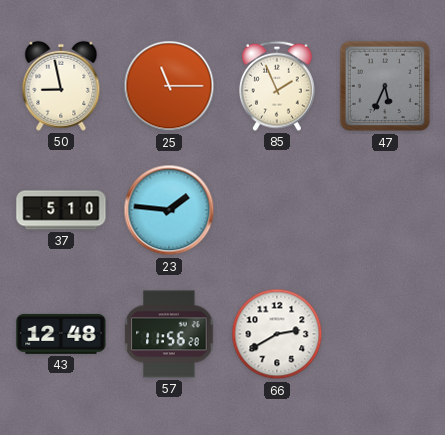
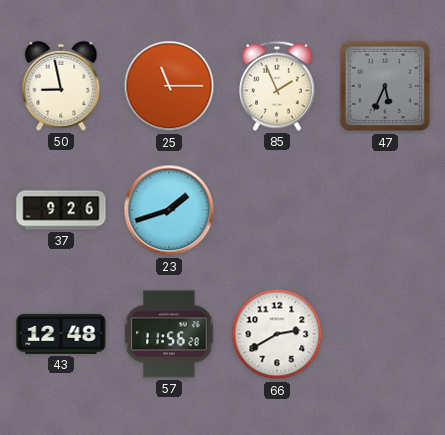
37: 5:10 -> 9:26
23: 1:46 -> 1:42
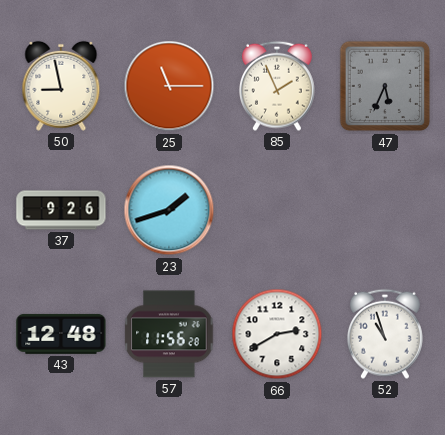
52: none -> 10:57
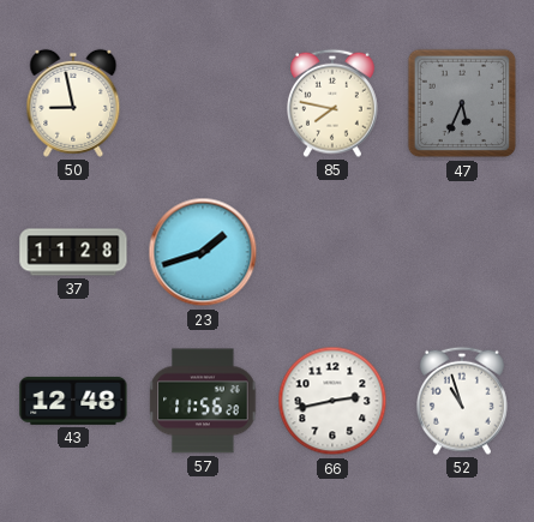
25: 11:15 -> none
85: 1:56 -> 7:47
37: 9:26 -> 11:28
66: 2:40 -> 2:43
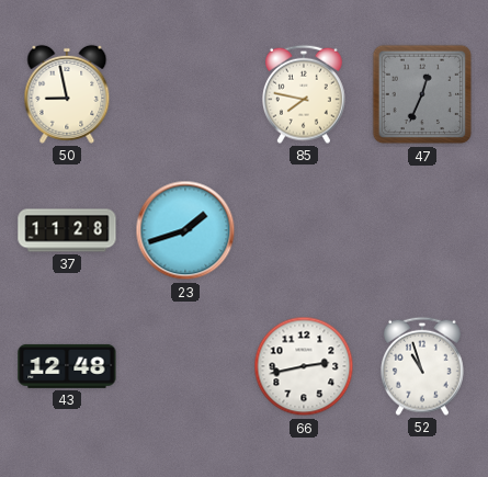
47: 5:34 -> 12:34
57: 11:56 -> none
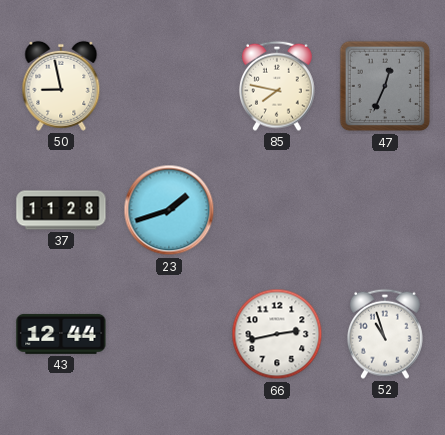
43: 12:48 -> 12:44
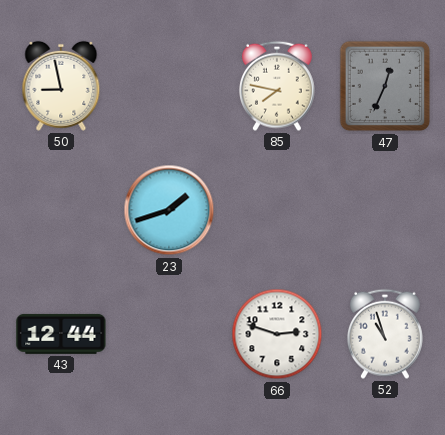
37: 11:28 -> none
66: 2:43 -> 2:48
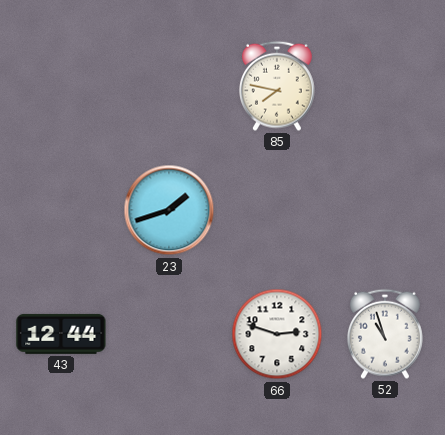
50: 8:58 -> none
47: 12:34 -> none
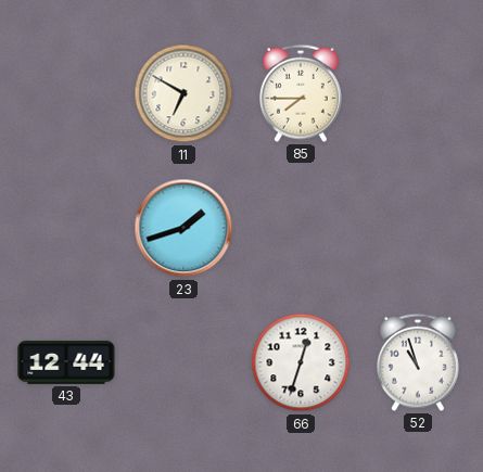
11: none -> 6:50
85: 7:47 -> 7:45
66: 2:48 -> 12:33
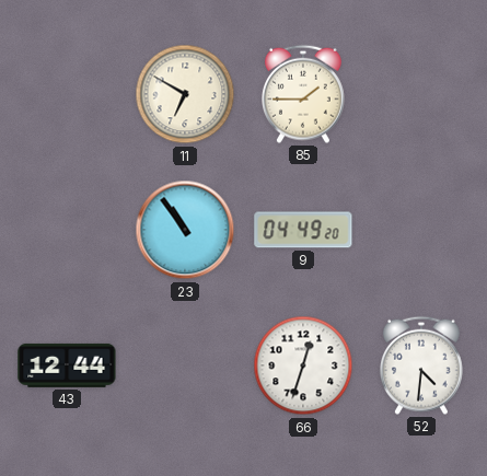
85: 7:45 -> 1:45
23: 1:42 -> 10:54
9: none -> 04:49
52: 10:57 -> 4:31
